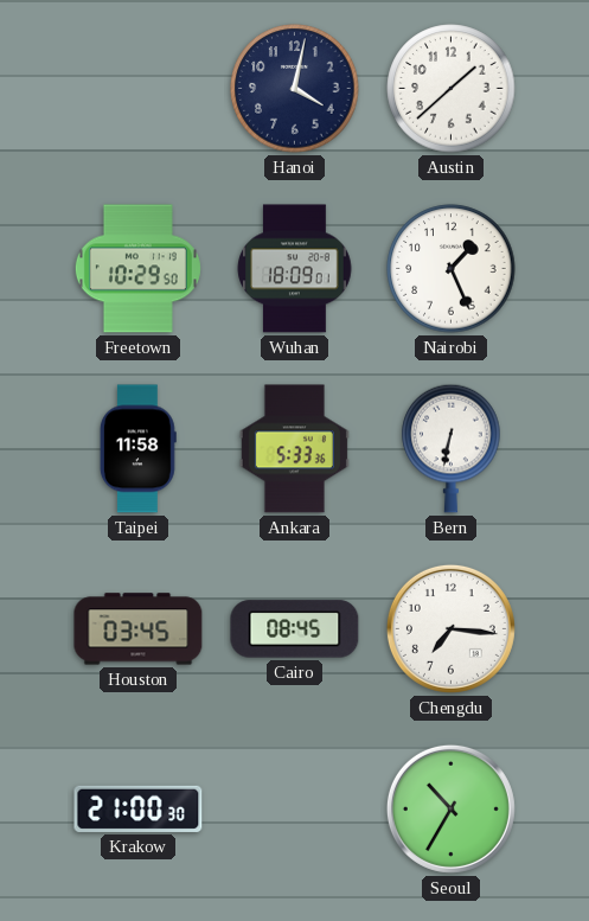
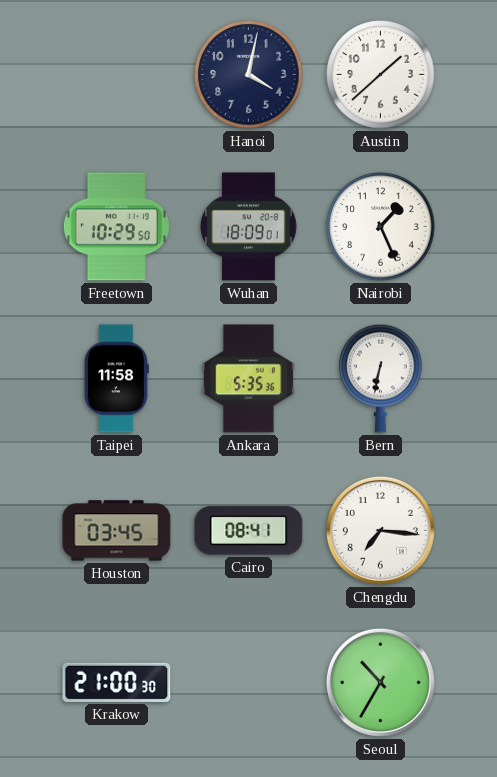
Ankara: 5:33 -> 5:35
Cairo: 08:45 -> 08:41
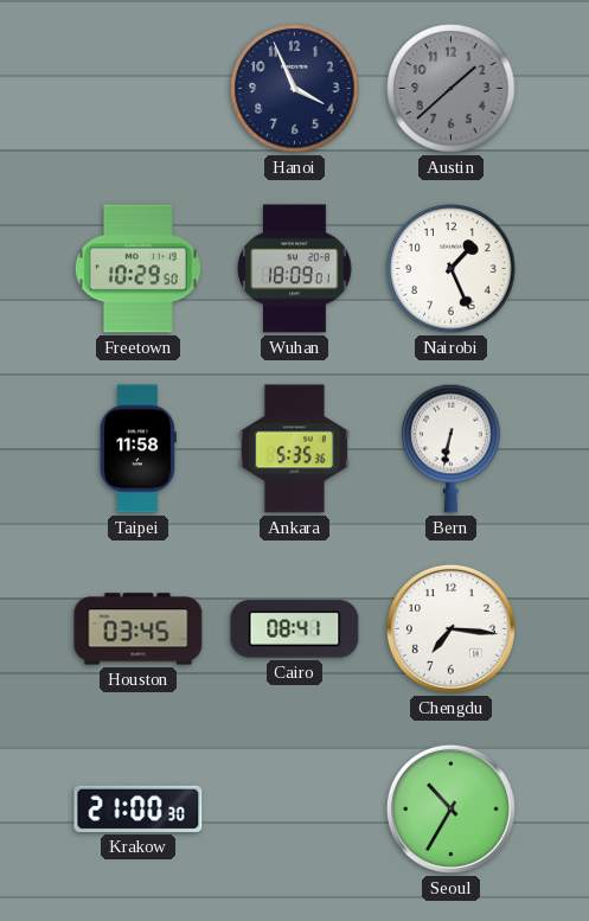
Hanoi: 4:02 -> 3:56
Austin dial: white -> grey
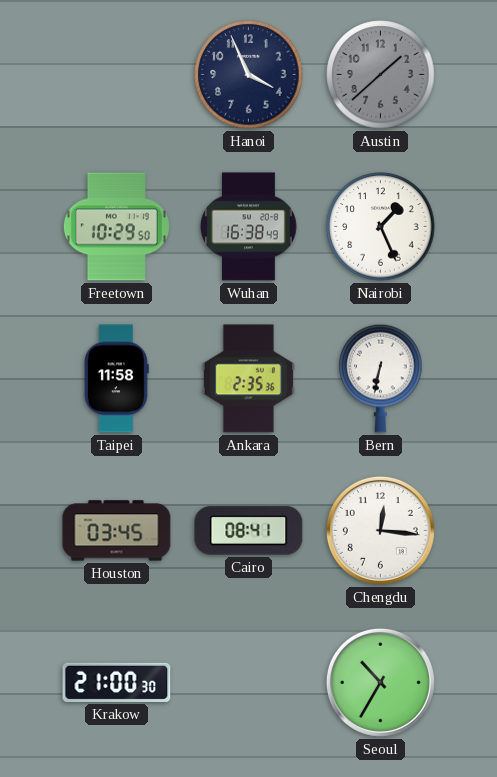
Wuhan: 18:09 -> 16:38
Ankara: 5:35 -> 2:35
Chengdu: 7:16 -> 12:16
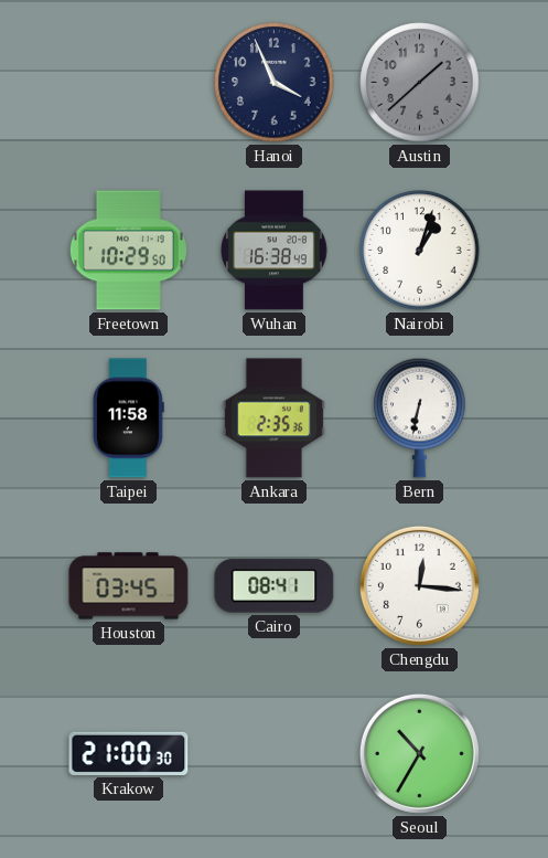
Nairobi: 1:26 -> 1:03
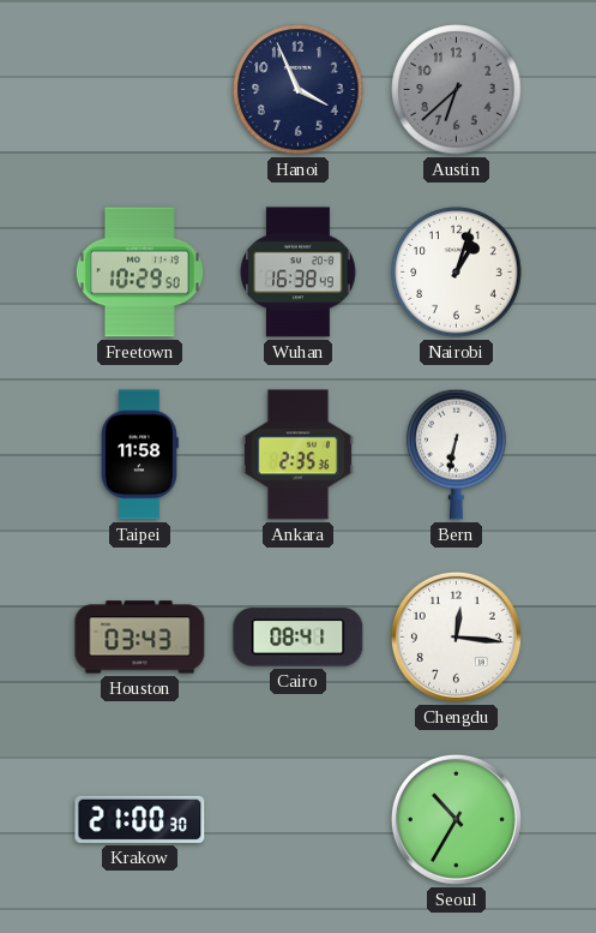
Austin: 1:38 -> 6:38
Houston: 03:45 -> 03:43
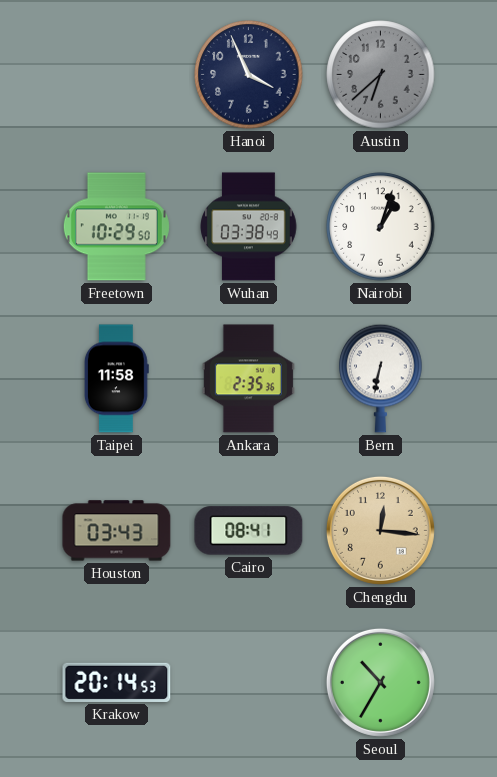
Wuhan: 16:38 -> 03:38
Chengdu dial: white -> champagne
Krakow: 21:00 -> 20:14
